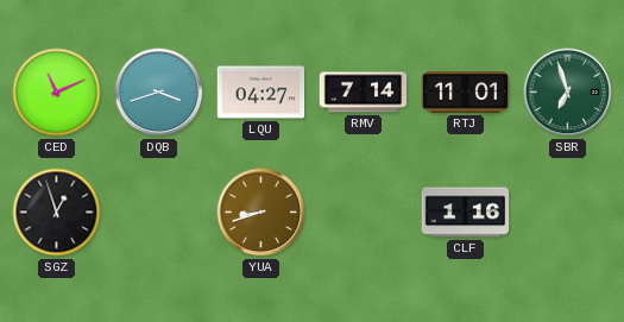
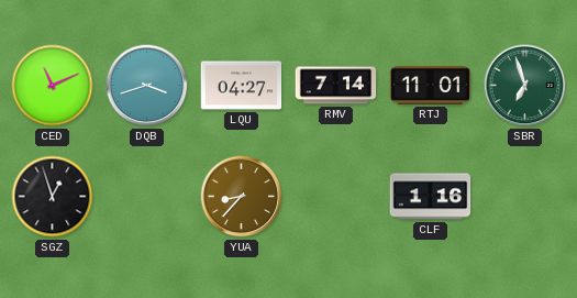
YUA: 8:42 -> 8:37
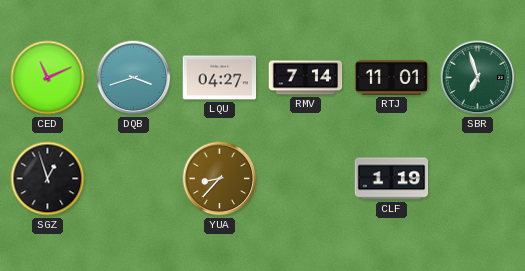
CLF: 1:16 -> 1:19
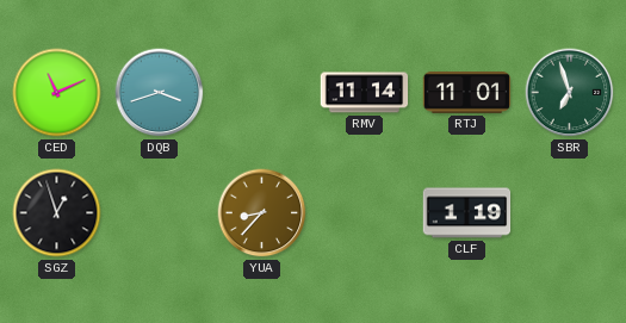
LQU: 04:27 -> none
RMV: 7:14 -> 11:14
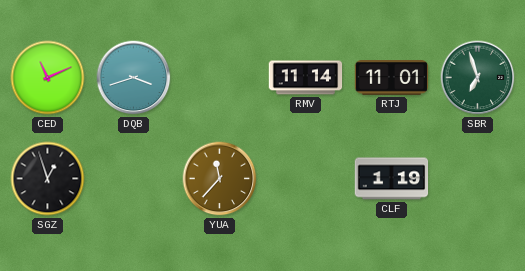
YUA: 8:37 -> 11:37
